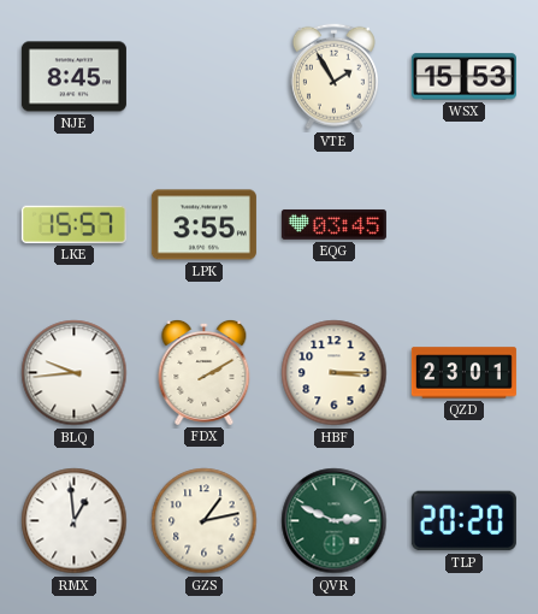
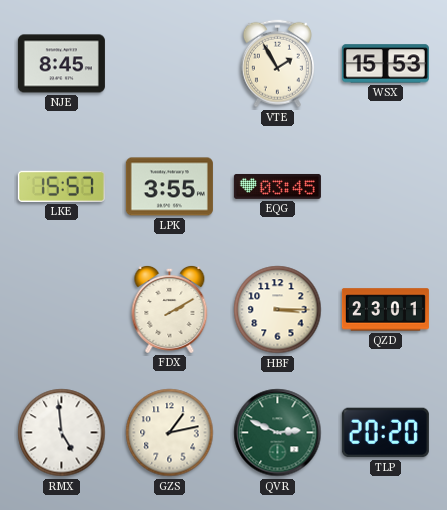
BLQ: 9:44 -> none
RMX: 12:59 -> 4:59
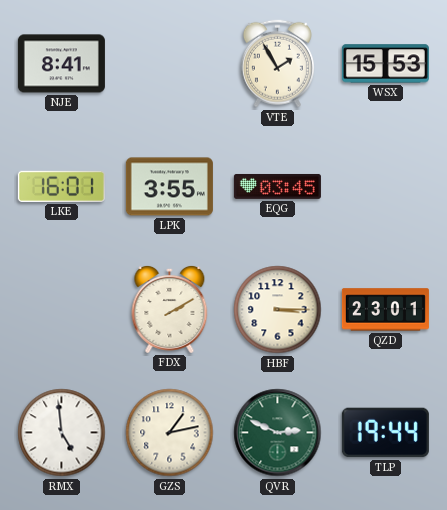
NJE: 8:45 -> 8:41
LKE: 15:57 -> 16:01
TLP: 20:20 -> 19:44
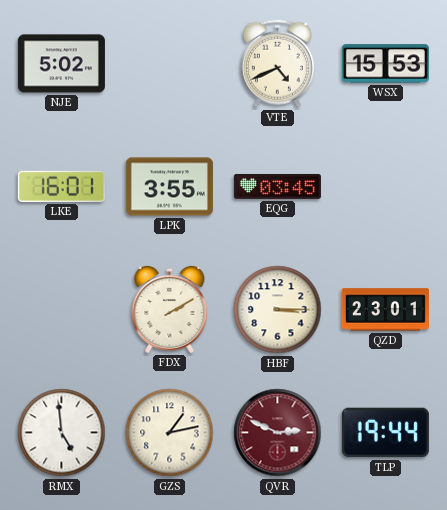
NJE: 8:41 -> 5:02
VTE: 1:55 -> 4:41
QVR dial: green -> burgundy
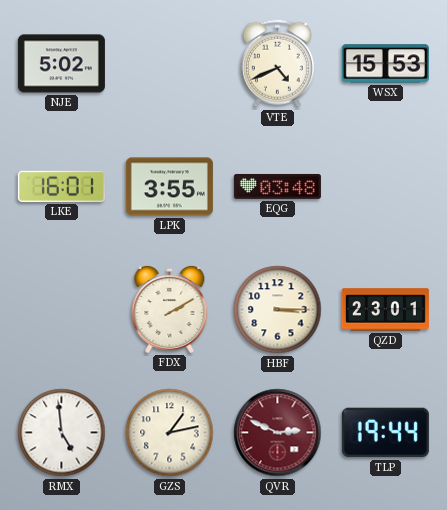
EQG: 03:45 -> 03:48
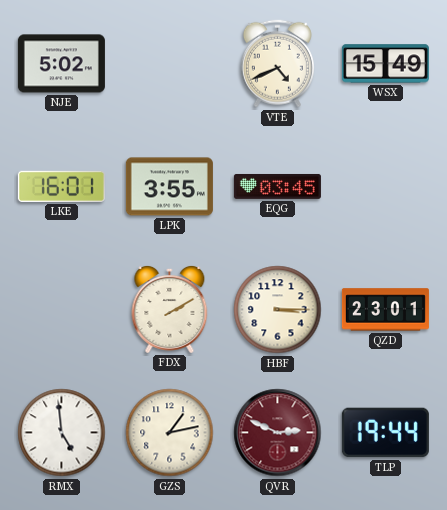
WSX: 15:53 -> 15:49
EQG: 03:48 -> 03:45
